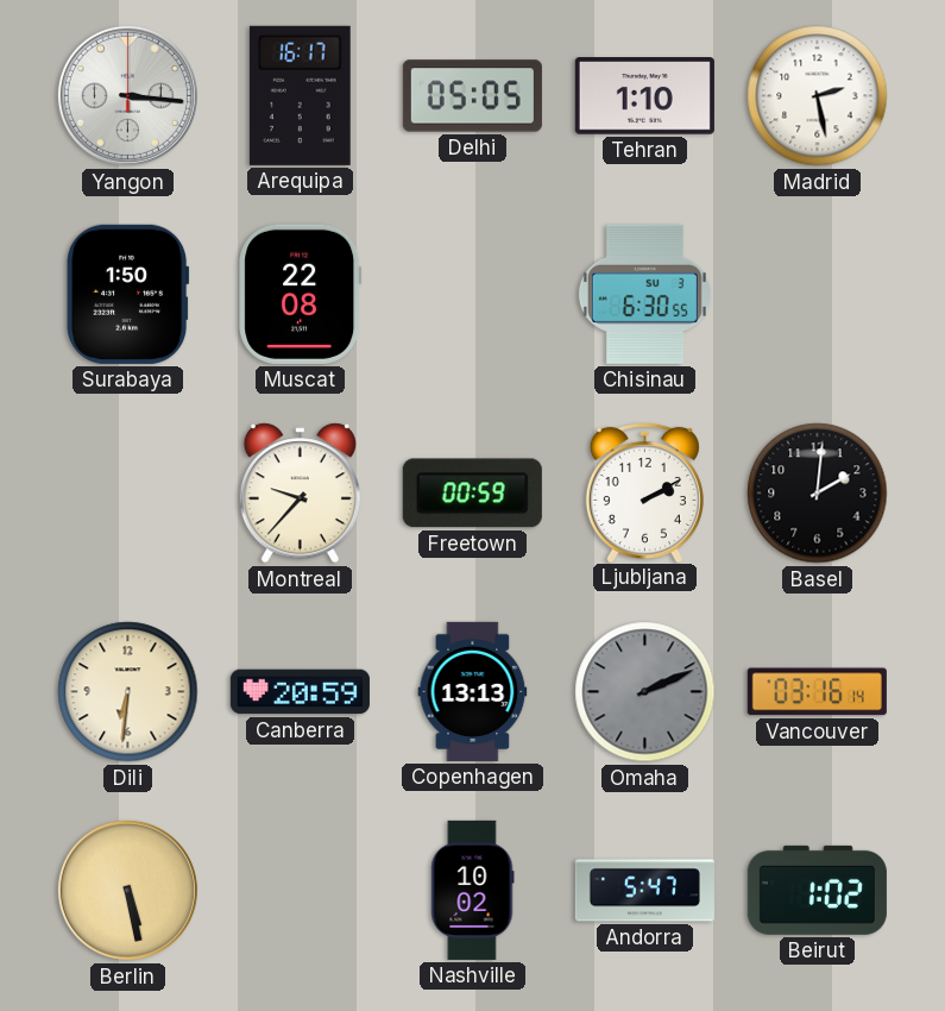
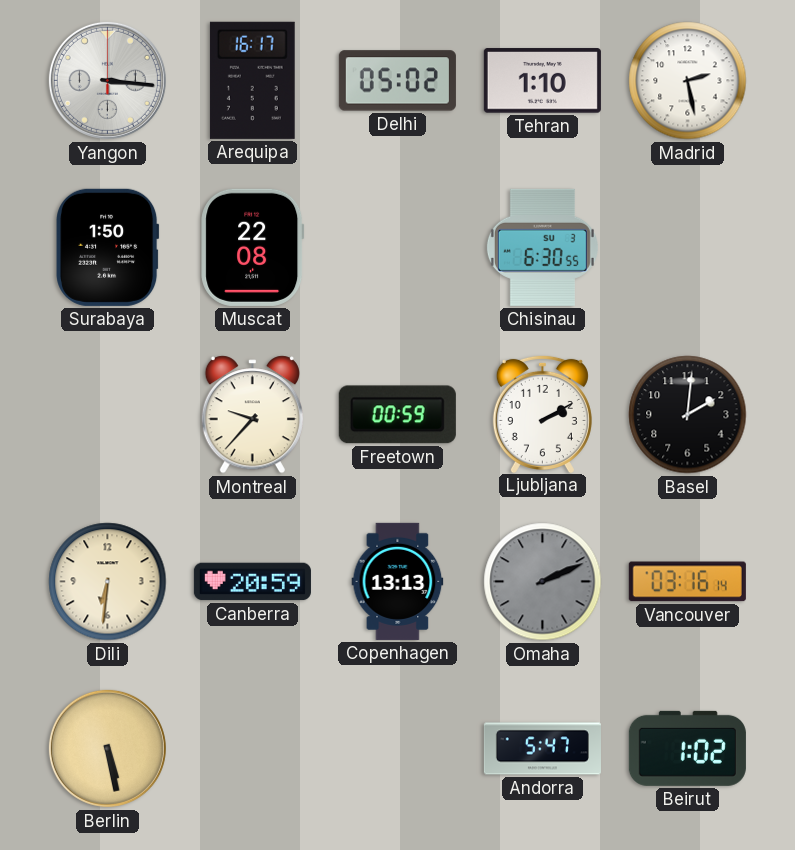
Delhi: 05:05 -> 05:02
Nashville: 10:02 -> none
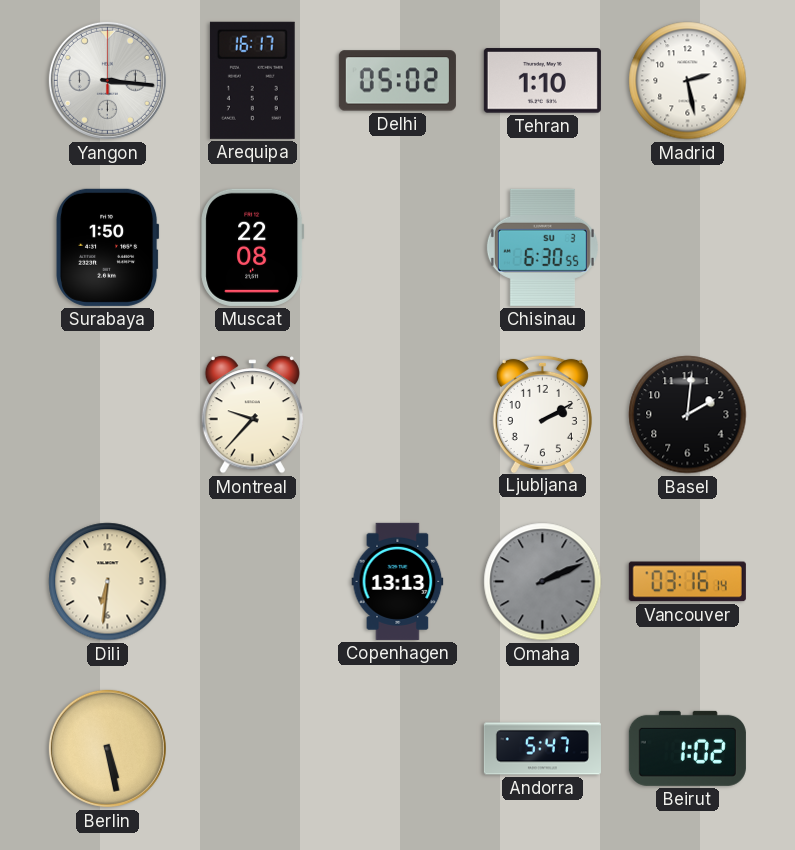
Freetown: 00:59 -> none
Canberra: 20:59 -> none
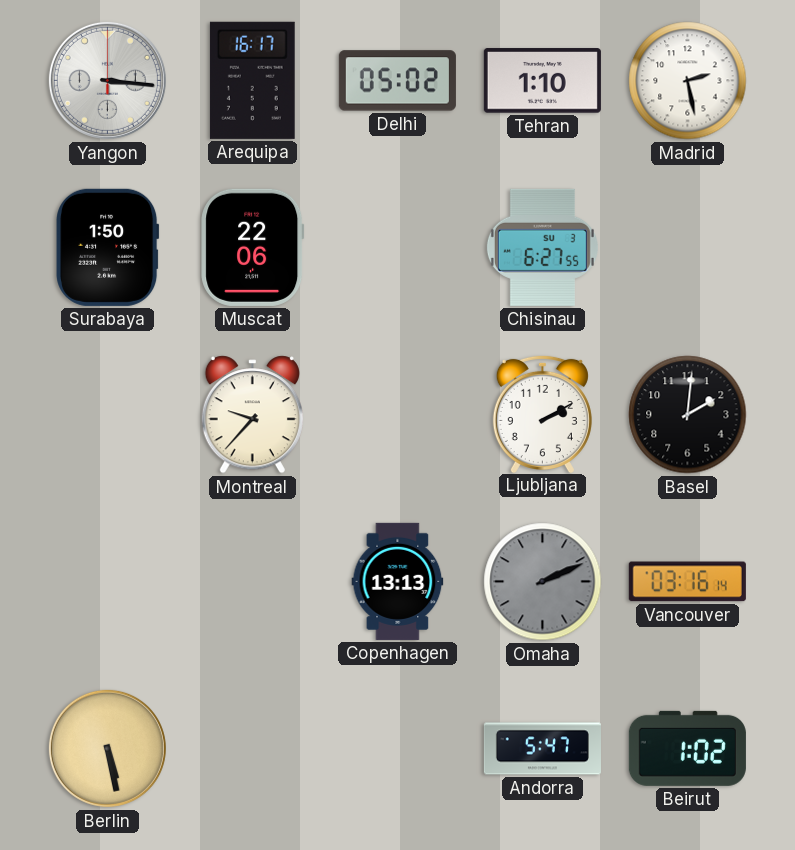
Muscat: 22:08 -> 22:06
Chisinau: 6:30 -> 6:27
Dili: 6:31 -> none
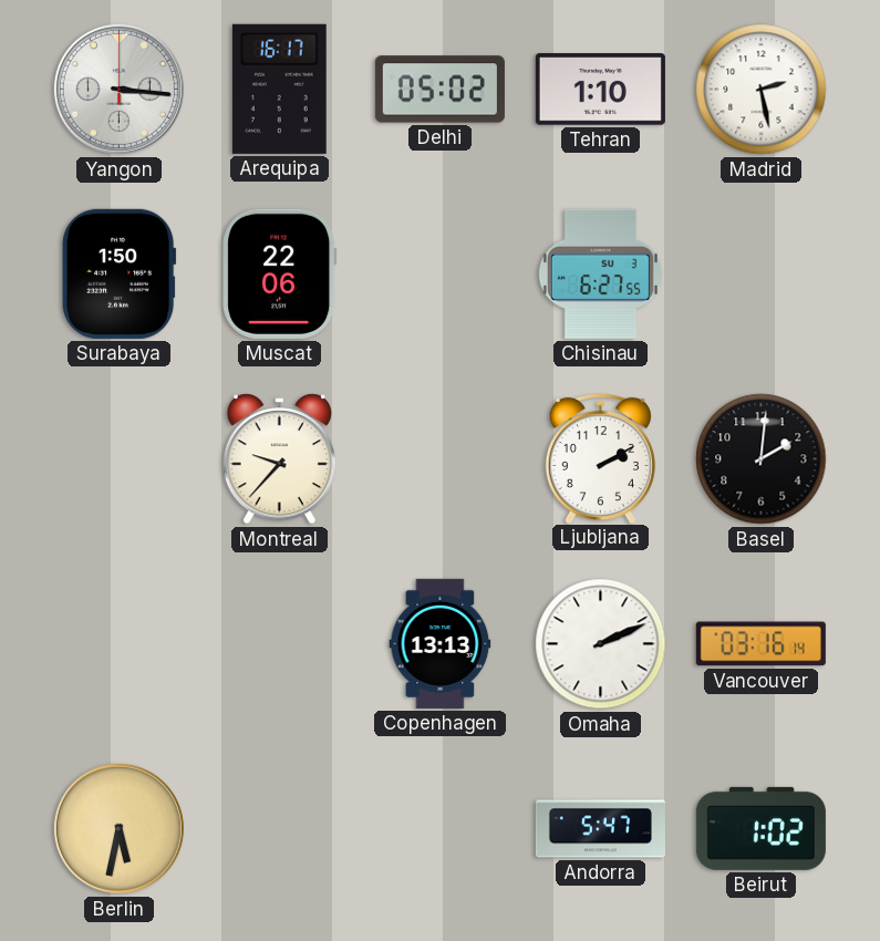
Omaha dial: grey -> white
Berlin: 5:28 -> 5:32
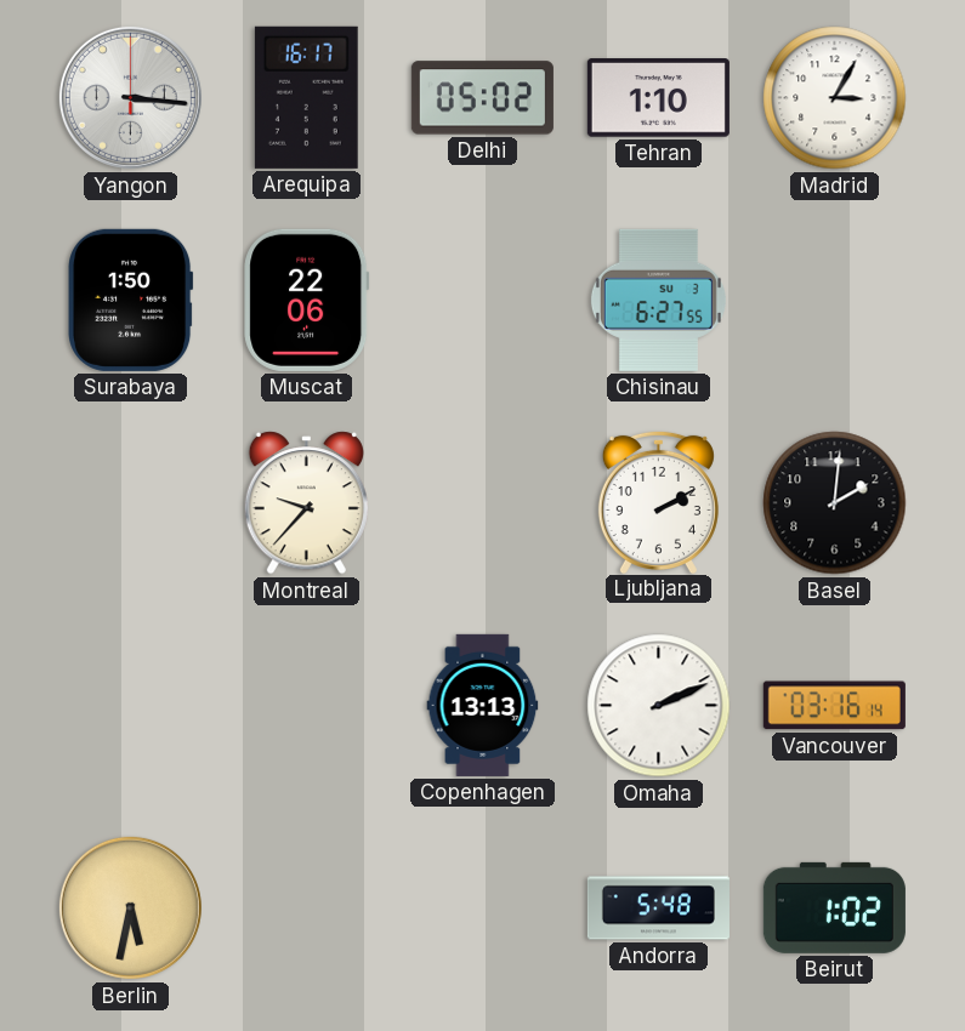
Madrid: 2:28 -> 3:05
Andorra: 5:47 -> 5:48
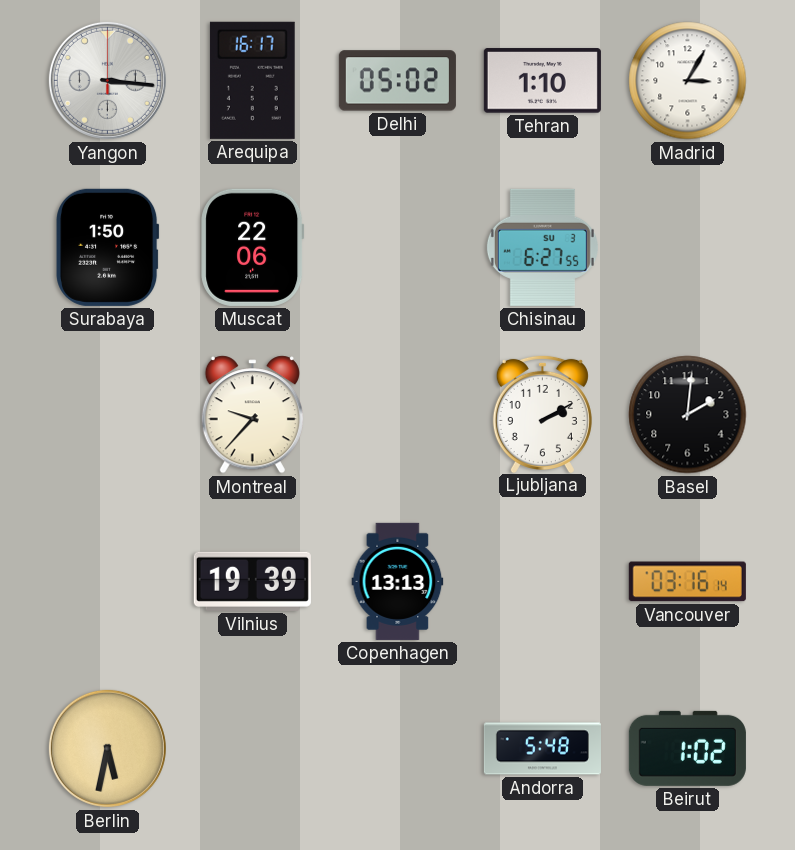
Vilnius: none -> 19:39
Omaha: 2:11 -> none
